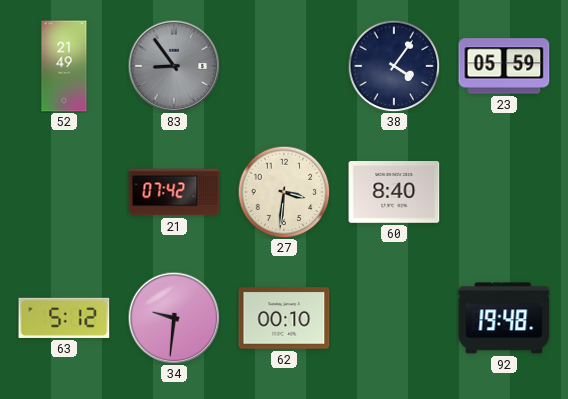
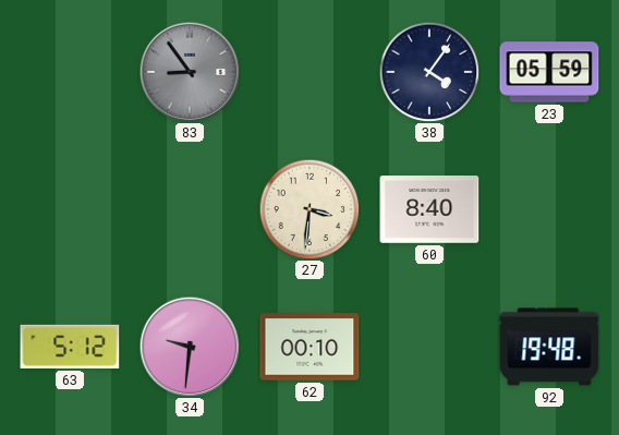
52: 21:49 -> none
21: 07:42 -> none
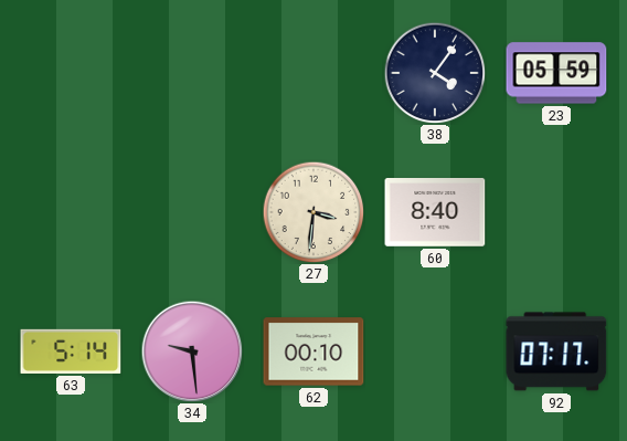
83: 8:54 -> none
63: 5:12 -> 5:14
34: 9:31 -> 9:29
92: 19:48 -> 07:17
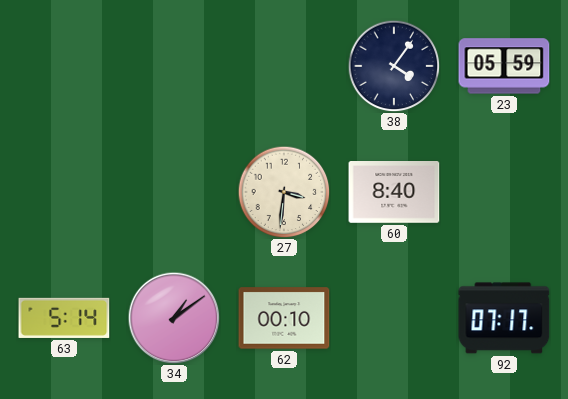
34: 9:29 -> 1:09
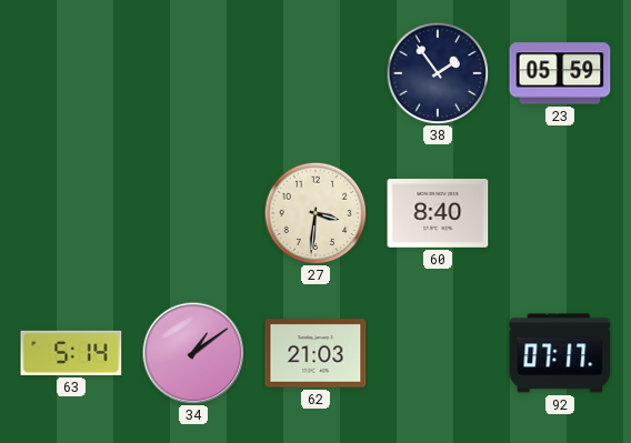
38: 4:06 -> 1:54
62: 00:10 -> 21:03
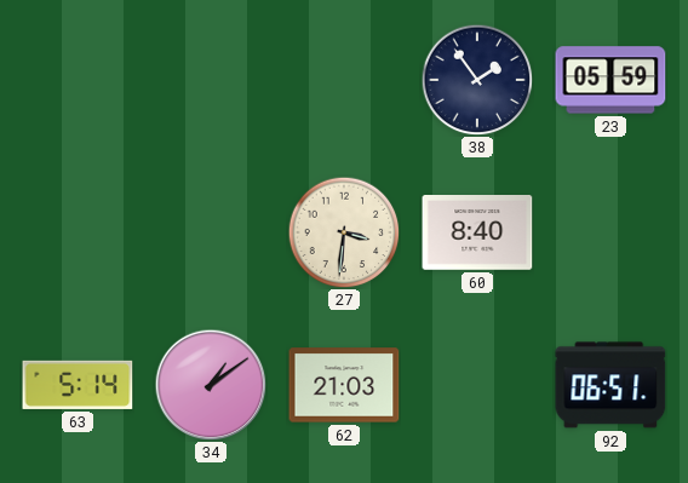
92: 07:17 -> 06:51
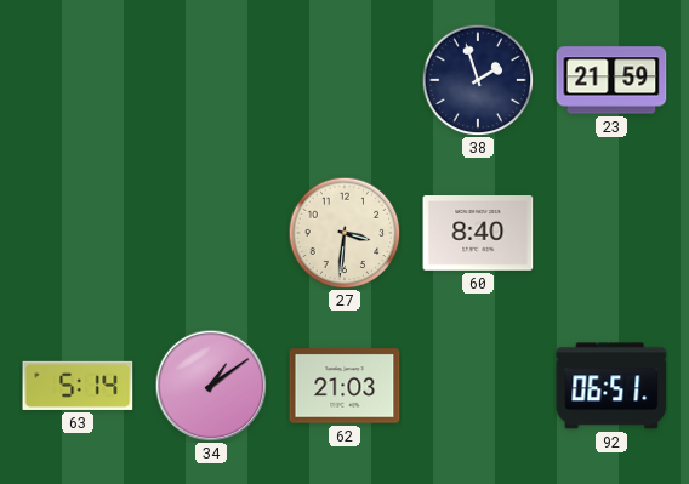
38: 1:54 -> 1:57
23: 05:59 -> 21:59
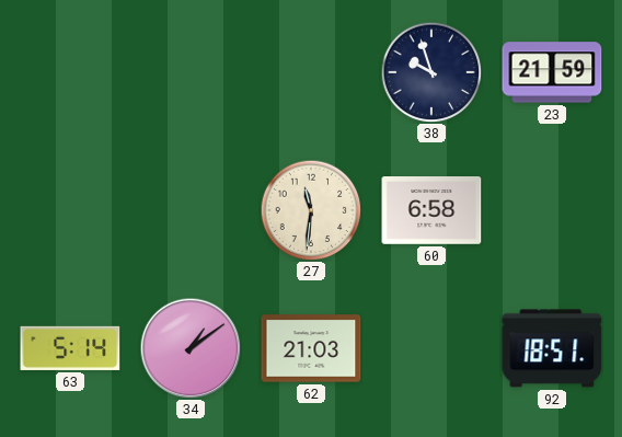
38: 1:57 -> 9:57
27: 3:31 -> 11:31
60: 8:40 -> 6:58
92: 06:51 -> 18:51
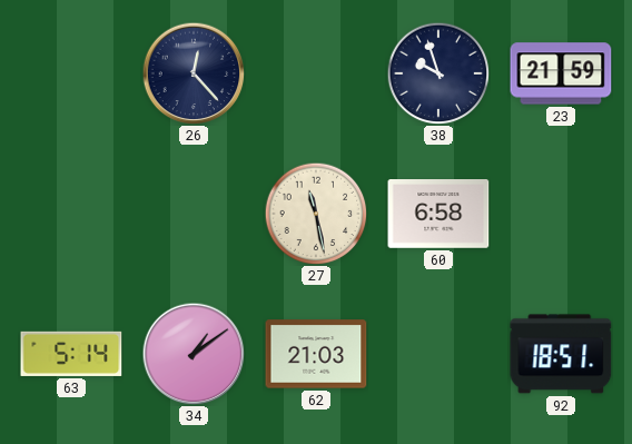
26: none -> 12:23
27: 11:31 -> 11:28
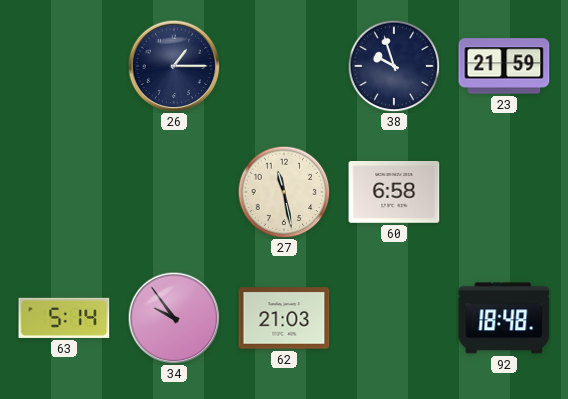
26: 12:23 -> 1:15
34: 1:09 -> 9:54
92: 18:51 -> 18:48
